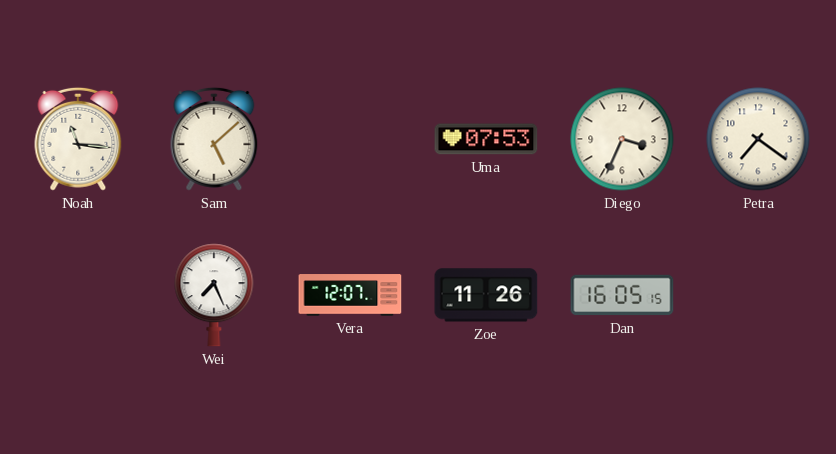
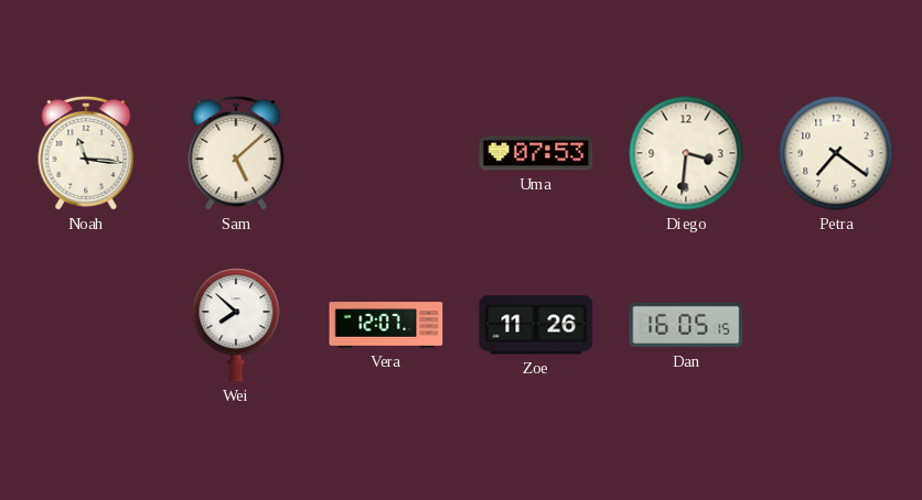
Diego: 3:34 -> 3:31
Wei: 7:26 -> 7:52
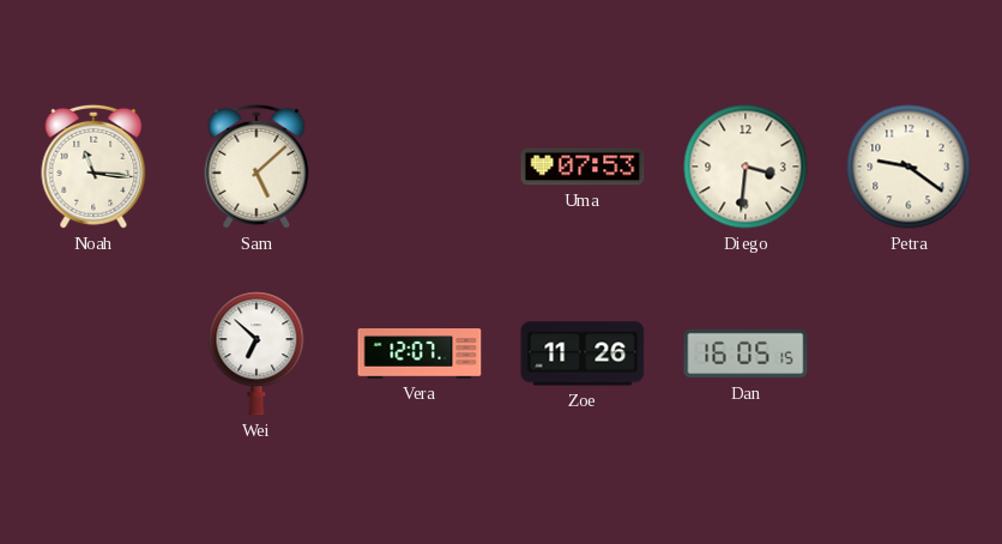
Petra: 7:21 -> 9:21
Wei: 7:52 -> 6:52
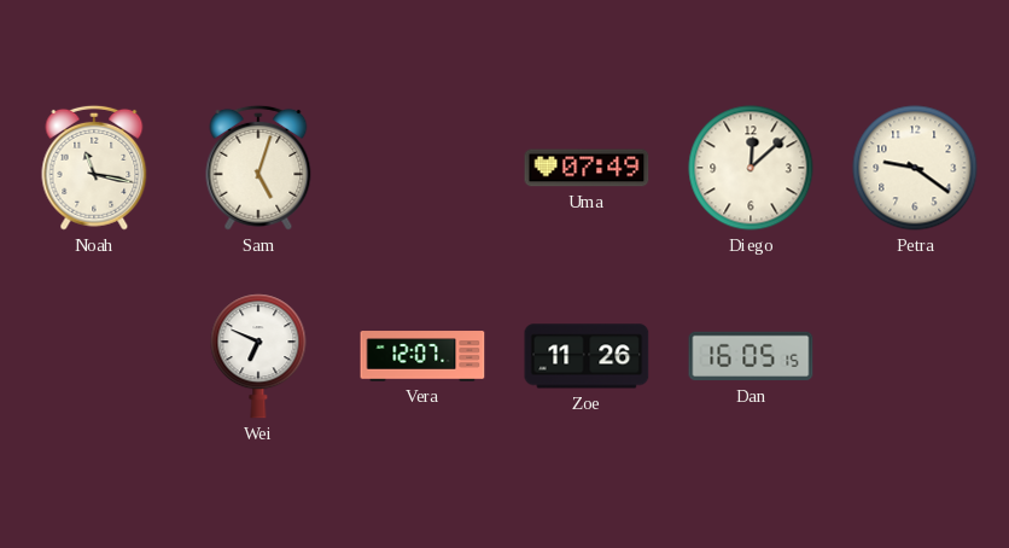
Noah: 11:16 -> 11:17
Sam: 5:08 -> 5:03
Uma: 07:53 -> 07:49
Diego: 3:31 -> 12:08
Wei: 6:52 -> 6:49
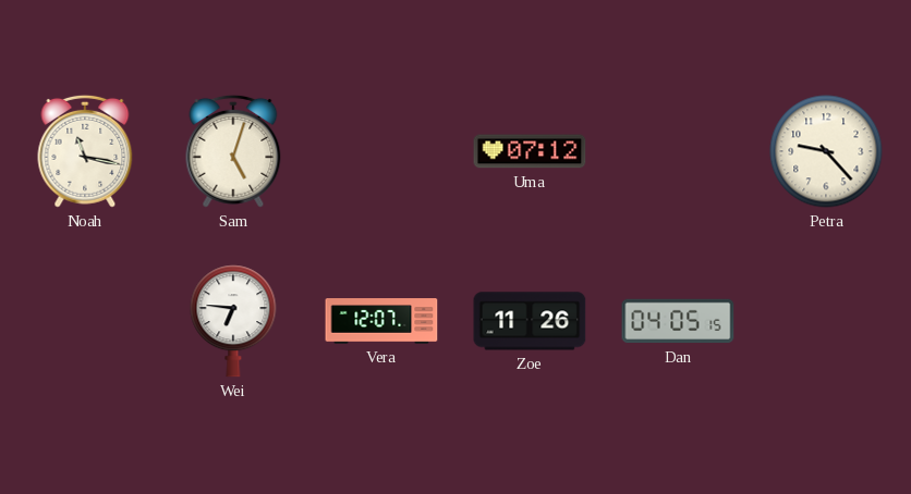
Uma: 07:49 -> 07:12
Diego: 12:08 -> none
Petra: 9:21 -> 9:23
Wei: 6:49 -> 6:46
Dan: 16:05 -> 04:05
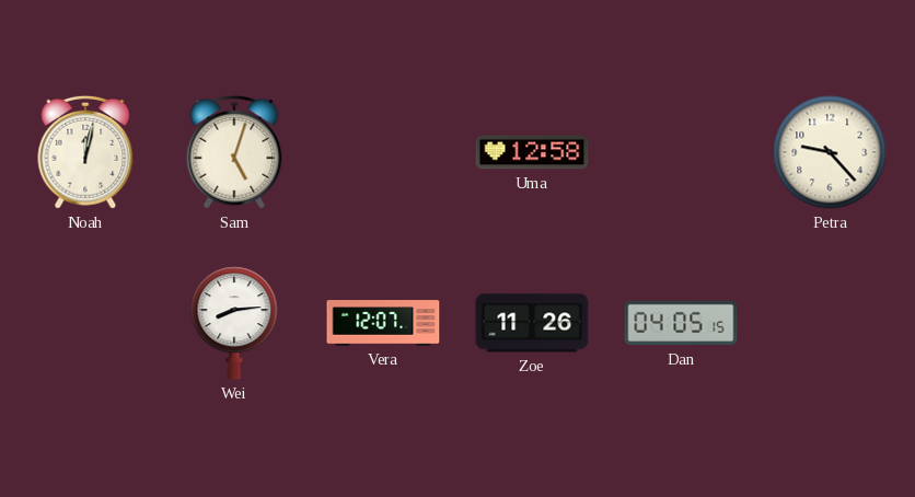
Noah: 11:17 -> 12:02
Uma: 07:12 -> 12:58
Wei: 6:46 -> 8:14
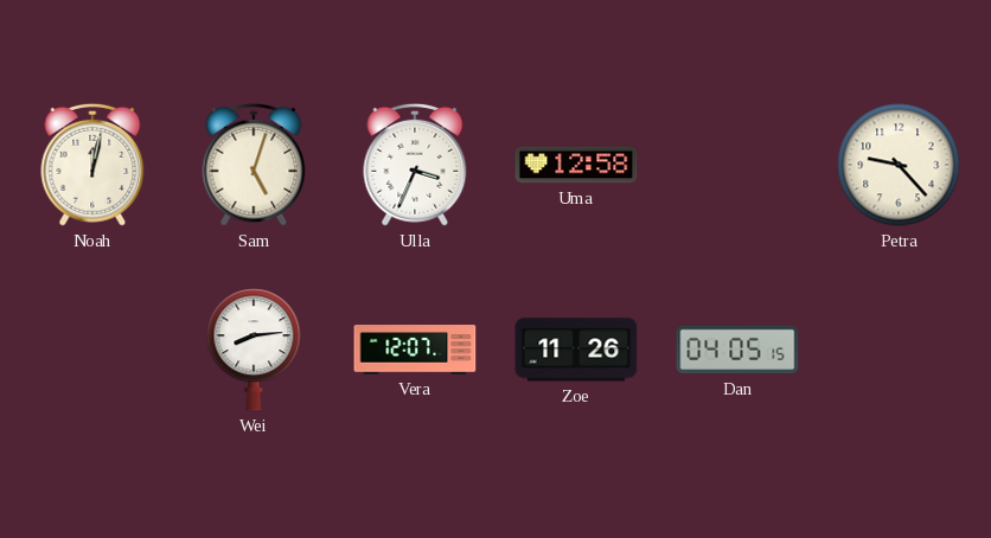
Ulla: none -> 3:34
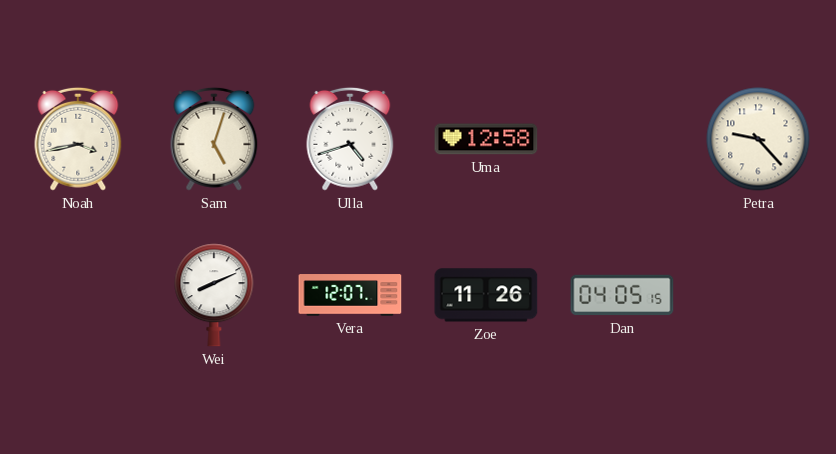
Noah: 12:02 -> 3:43
Ulla: 3:34 -> 4:42
Wei: 8:14 -> 8:11
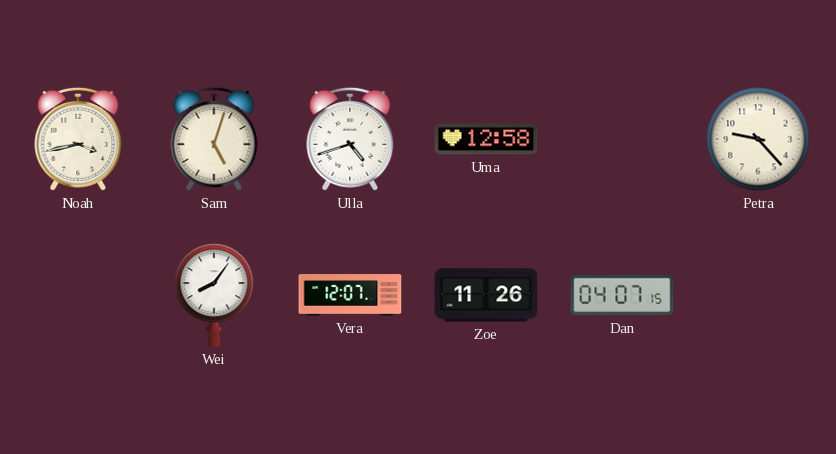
Wei: 8:11 -> 8:06
Dan: 04:05 -> 04:07
